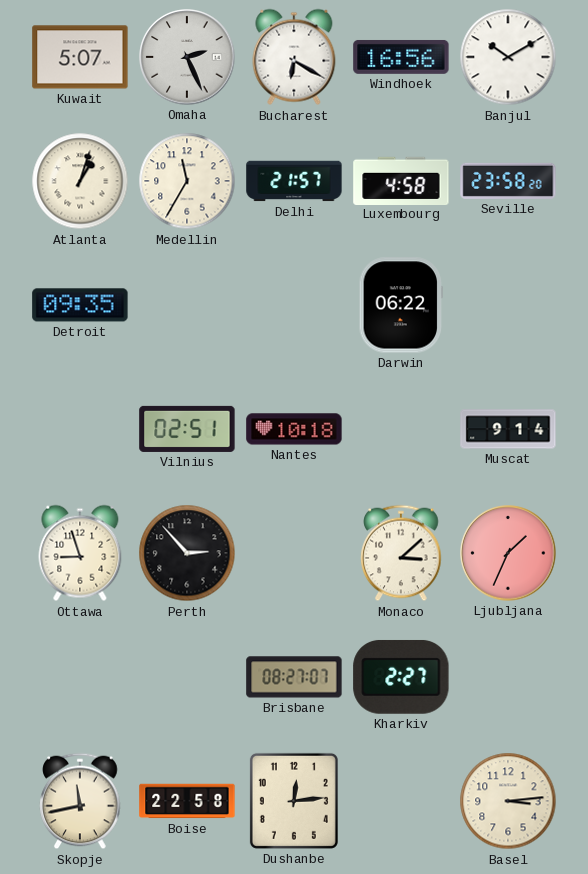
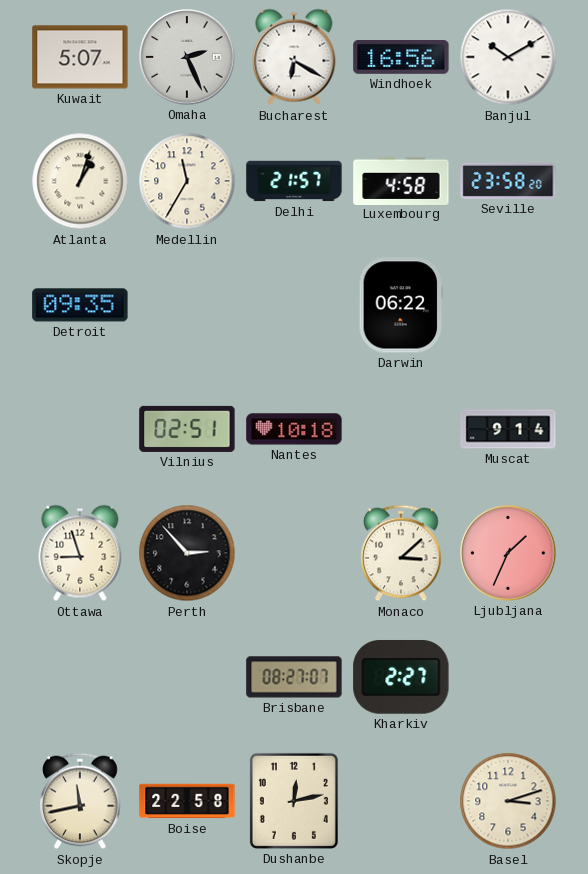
Dushanbe: 12:14 -> 12:13
Basel: 3:14 -> 3:12
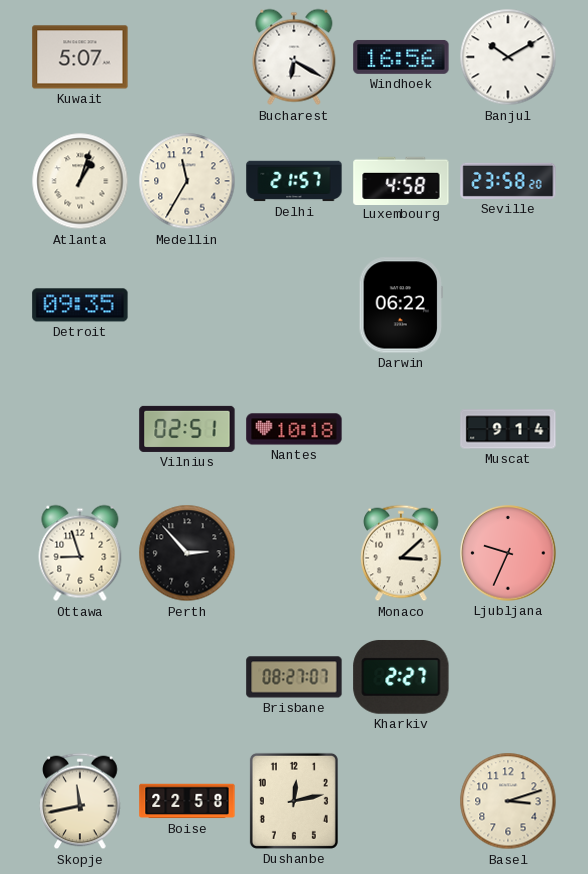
Omaha: 2:26 -> none
Ljubljana: 1:34 -> 9:34
